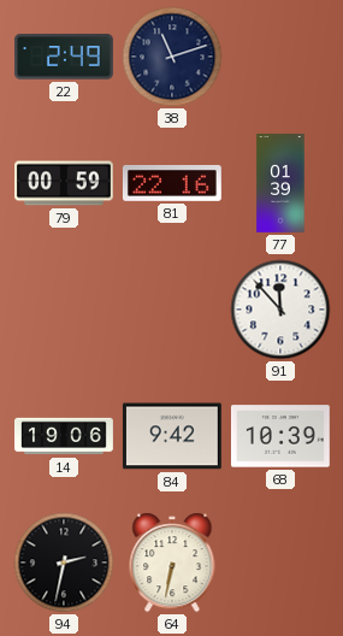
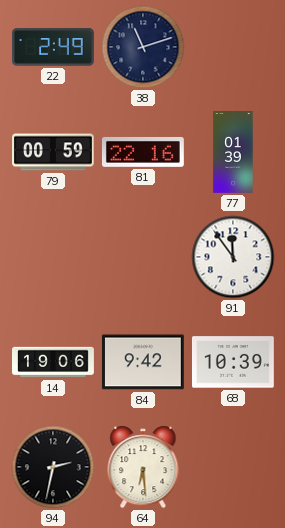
91: 11:53 -> 11:54
64: 6:32 -> 6:29
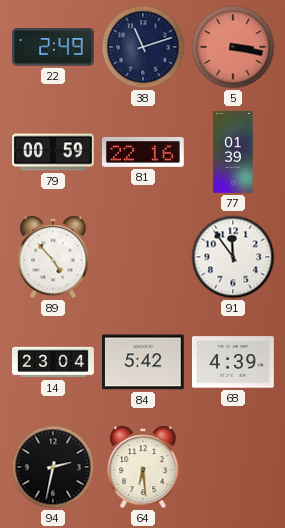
5: none -> 3:17
89: none -> 4:53
14: 19:06 -> 23:04
84: 9:42 -> 5:42
68: 10:39 -> 4:39
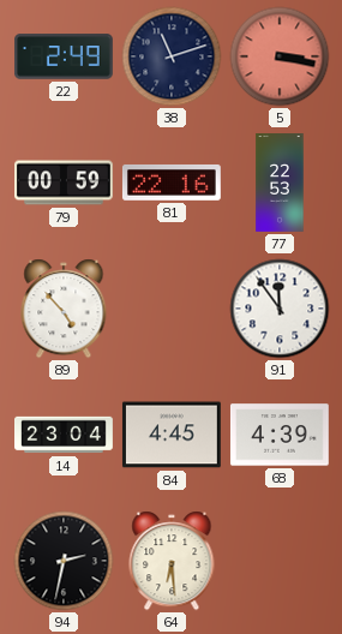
77: 01:39 -> 22:53
84: 5:42 -> 4:45
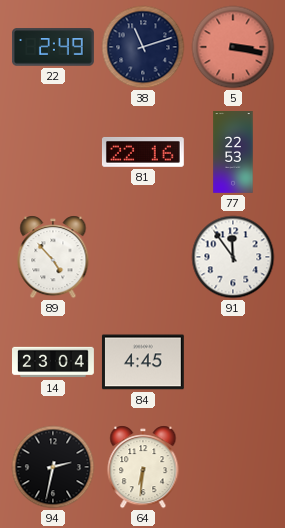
79: 00:59 -> none
68: 4:39 -> none
64: 6:29 -> 6:31
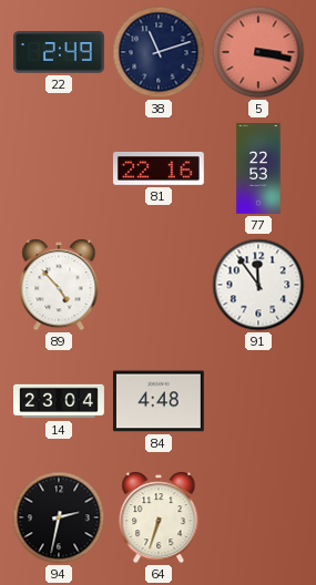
84: 4:45 -> 4:48
64: 6:31 -> 6:33
